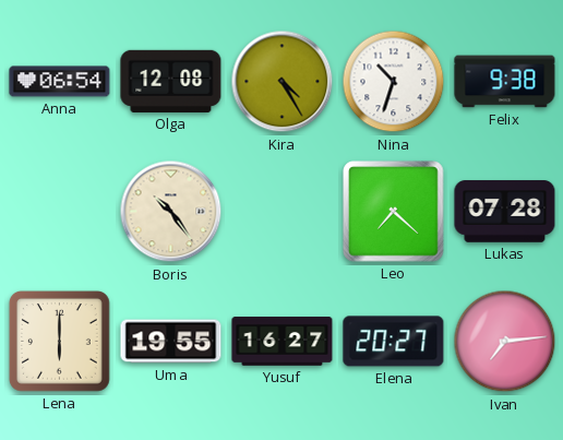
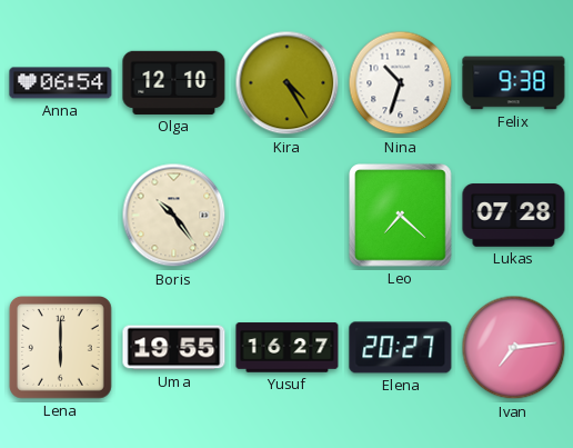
Olga: 12:08 -> 12:10
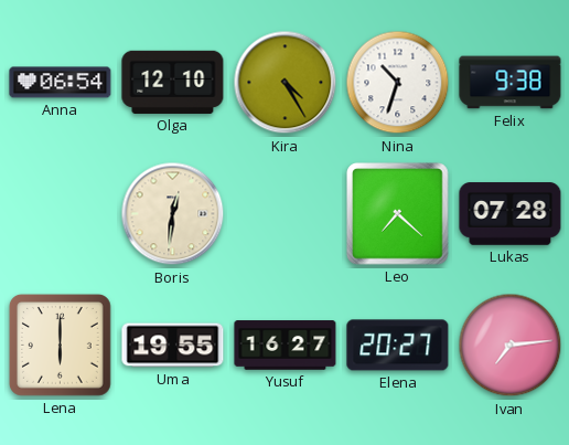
Boris: 10:24 -> 12:31
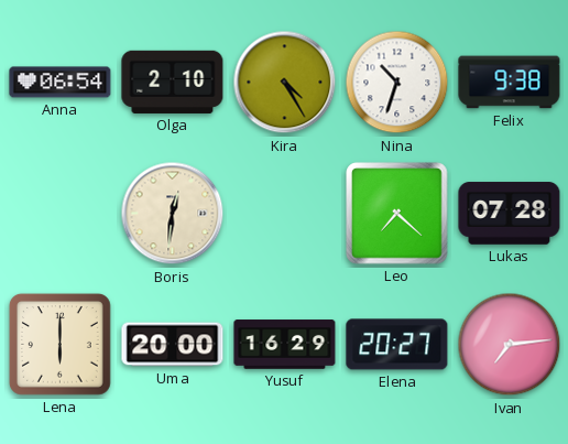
Olga: 12:10 -> 2:10
Uma: 19:55 -> 20:00
Yusuf: 16:27 -> 16:29
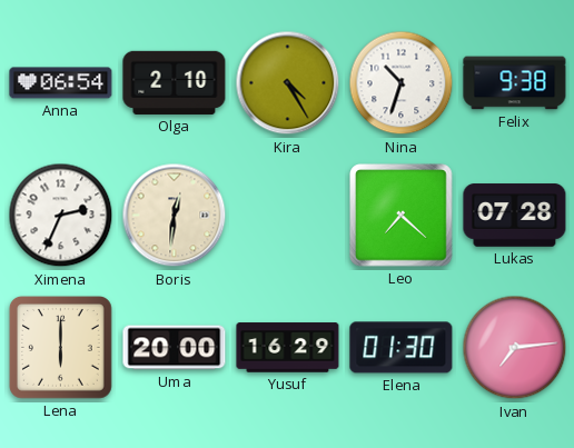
Ximena: none -> 2:34
Elena: 20:27 -> 01:30
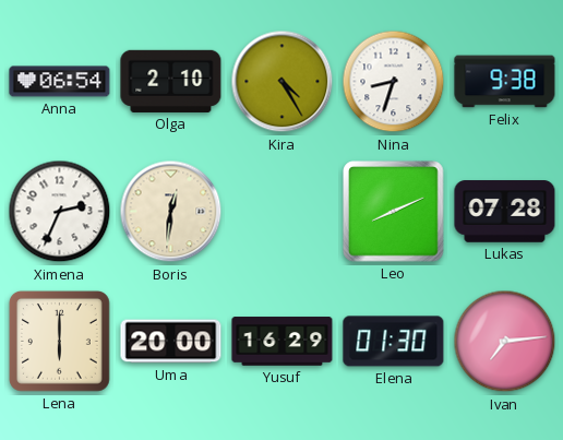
Nina: 10:33 -> 8:33
Leo: 7:22 -> 8:11
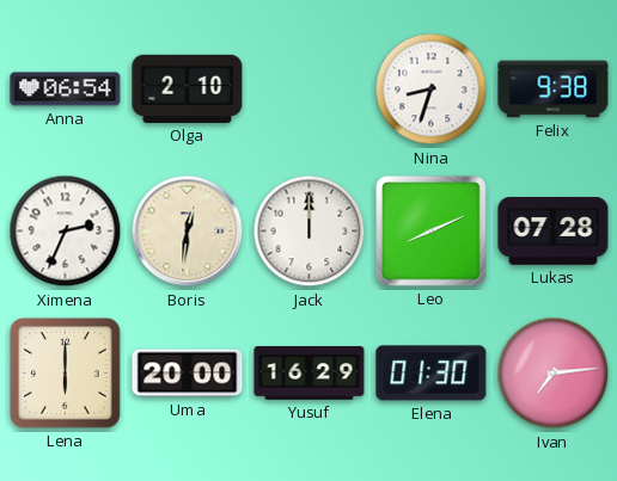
Kira: 4:25 -> none
Jack: none -> 12:00
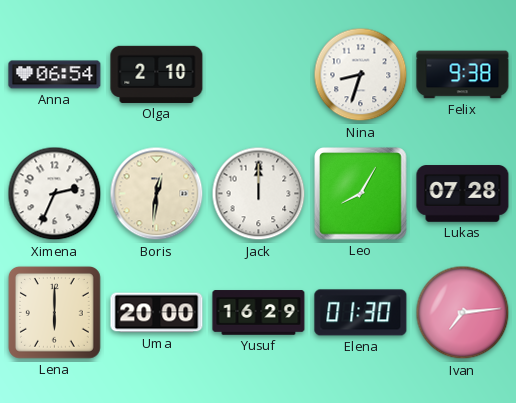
Leo: 8:11 -> 8:05
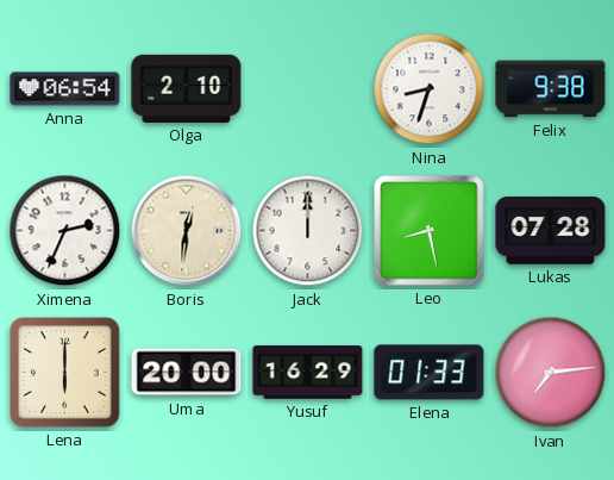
Leo: 8:05 -> 8:28
Elena: 01:30 -> 01:33
